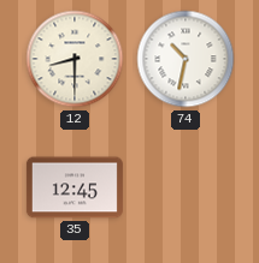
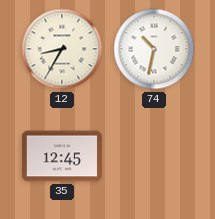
12: 8:30 -> 8:35
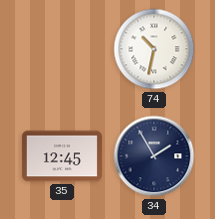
12: 8:35 -> none
34: none -> 1:55
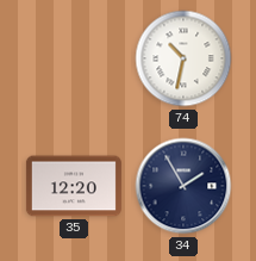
35: 12:45 -> 12:20
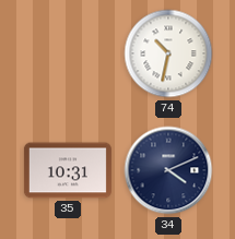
35: 12:20 -> 10:31
34: 1:55 -> 4:11
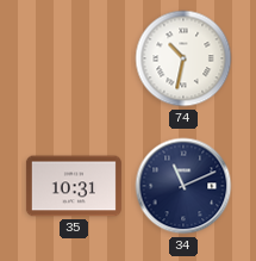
34: 4:11 -> 11:11
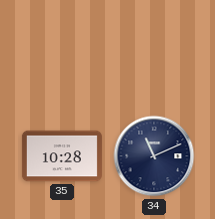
74: 10:32 -> none
35: 10:31 -> 10:28
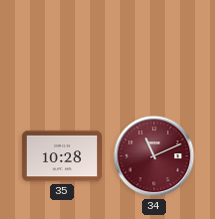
34 dial: navy -> burgundy
